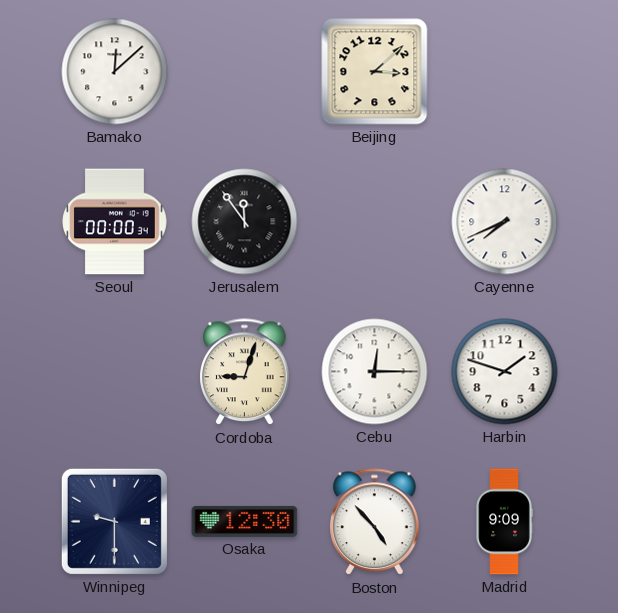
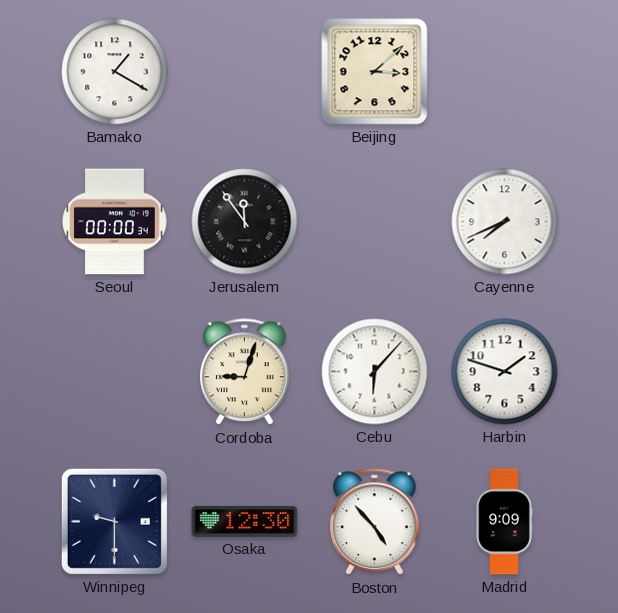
Bamako: 12:08 -> 1:20
Cebu: 12:15 -> 6:07
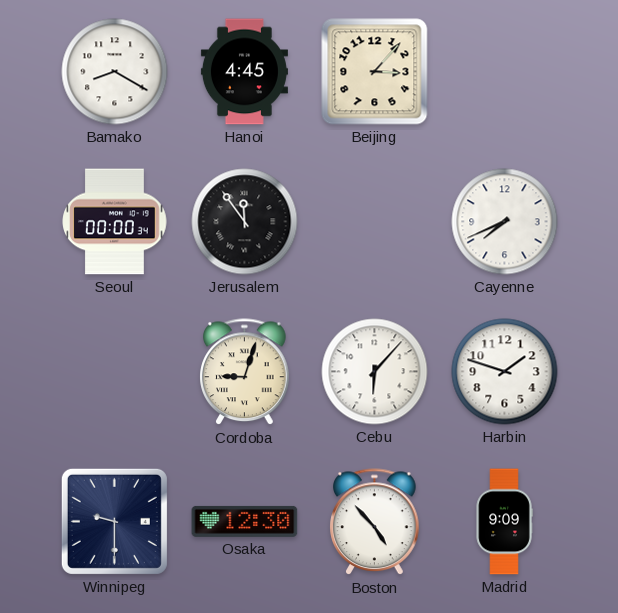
Bamako: 1:20 -> 8:20
Hanoi: none -> 4:45
Beijing: 3:08 -> 3:07
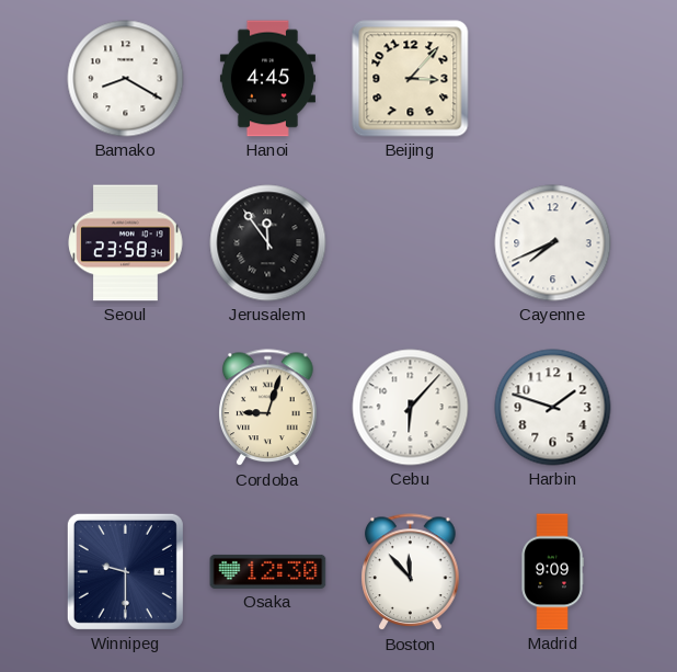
Seoul: 00:00 -> 23:58
Boston: 4:53 -> 11:53
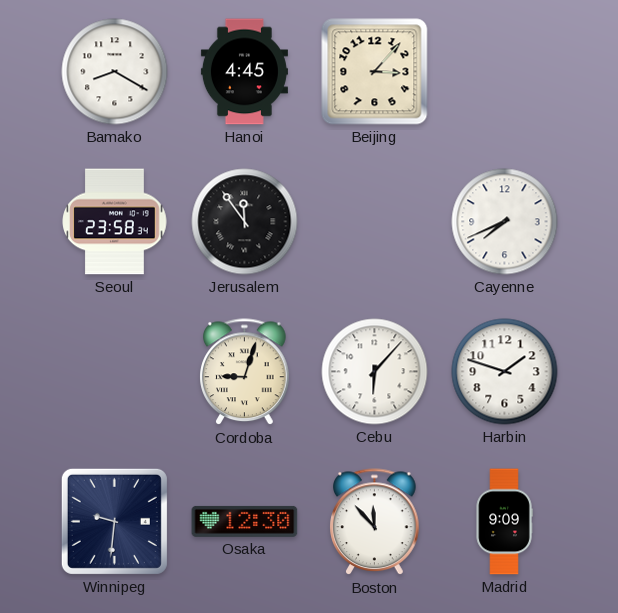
Winnipeg: 9:30 -> 9:31
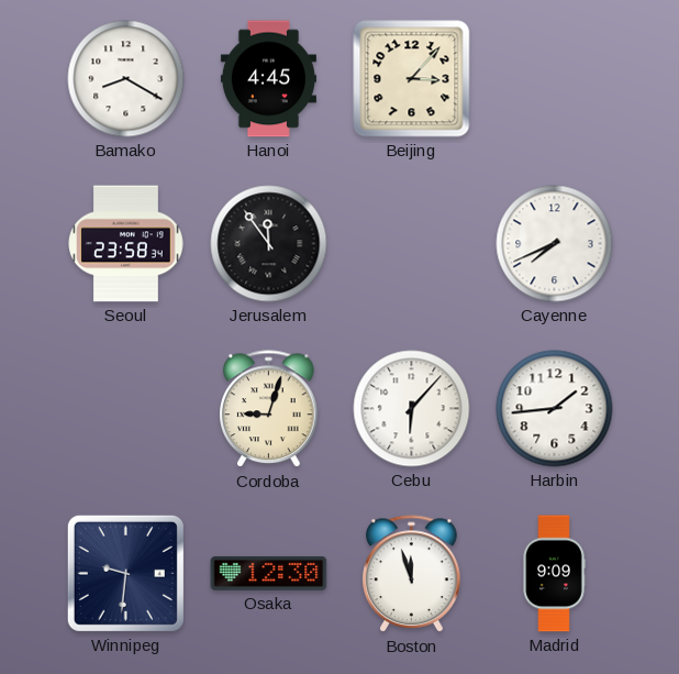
Harbin: 1:48 -> 1:44
Boston: 11:53 -> 11:57
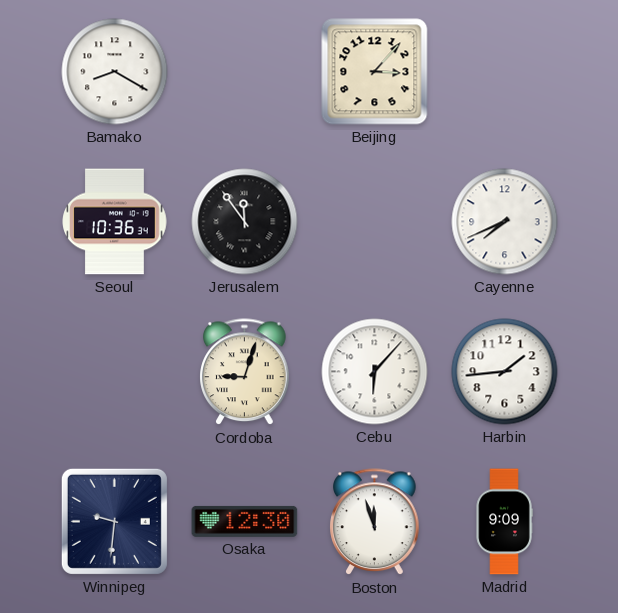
Hanoi: 4:45 -> none
Seoul: 23:58 -> 10:36
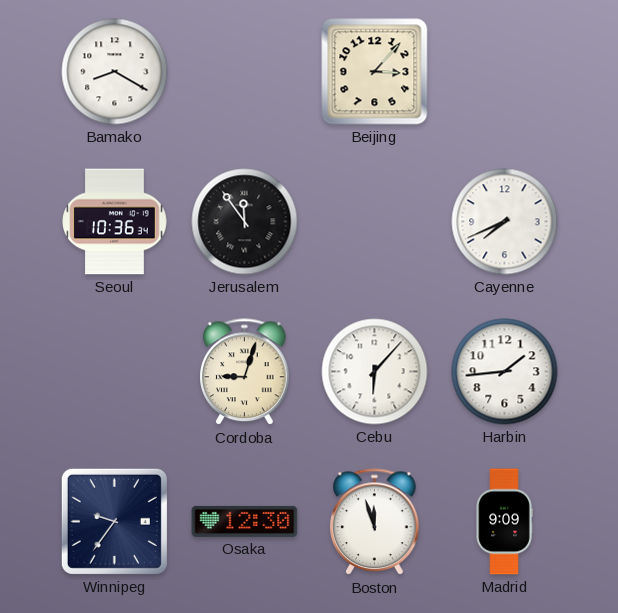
Winnipeg: 9:31 -> 9:36
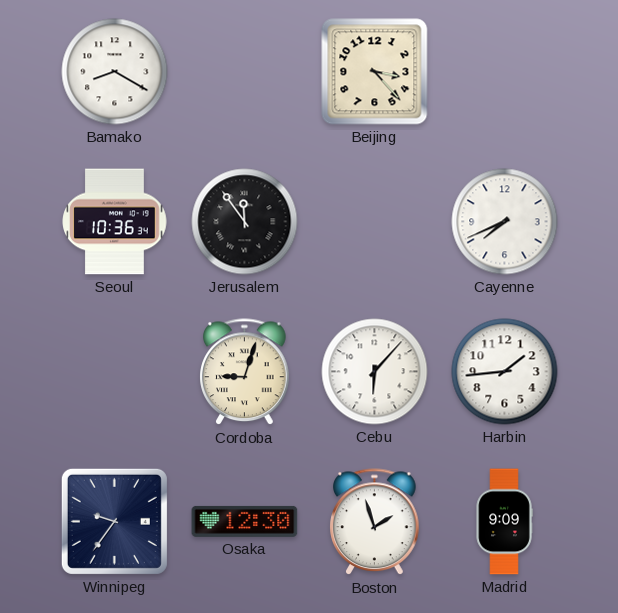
Beijing: 3:07 -> 3:23
Boston: 11:57 -> 1:57
